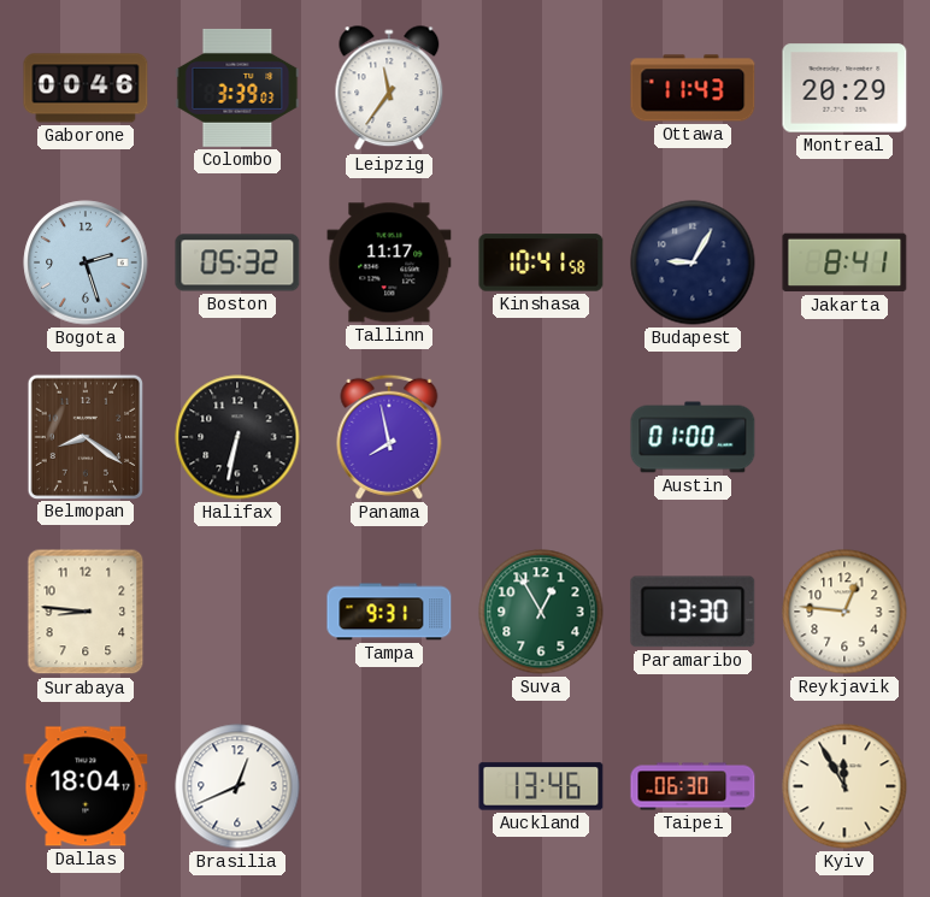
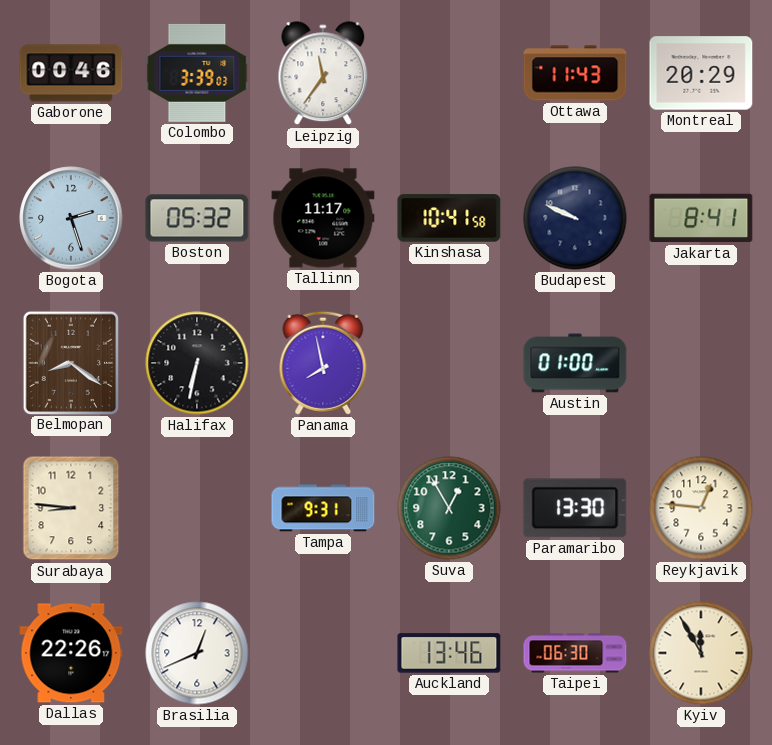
Budapest: 9:05 -> 9:49
Dallas: 18:04 -> 22:26
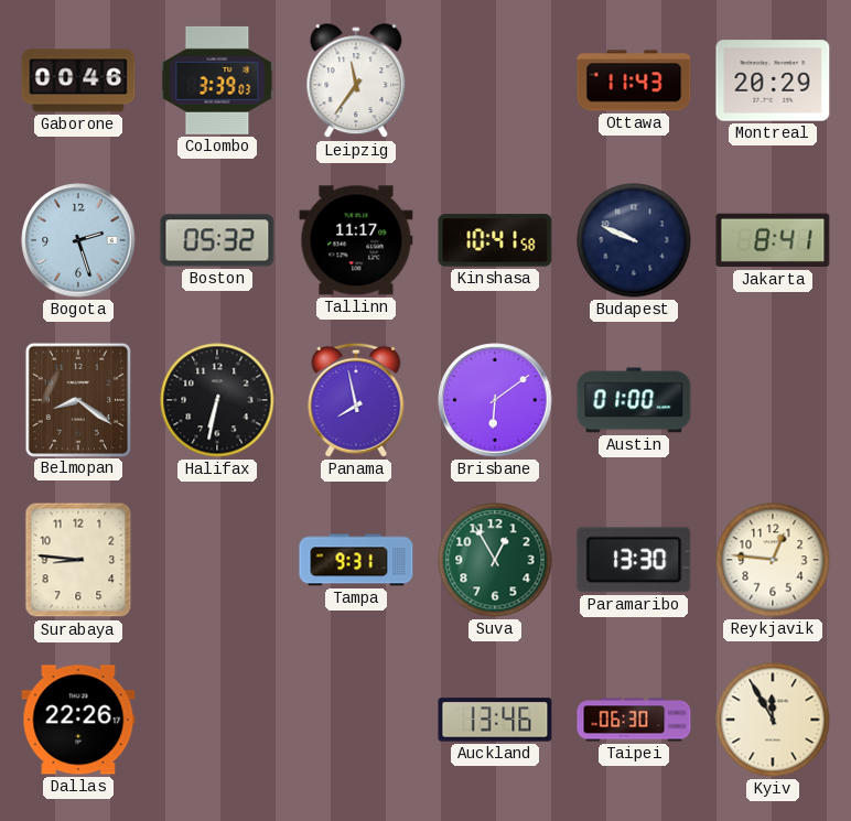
Brisbane: none -> 6:09
Brasilia: 12:41 -> none
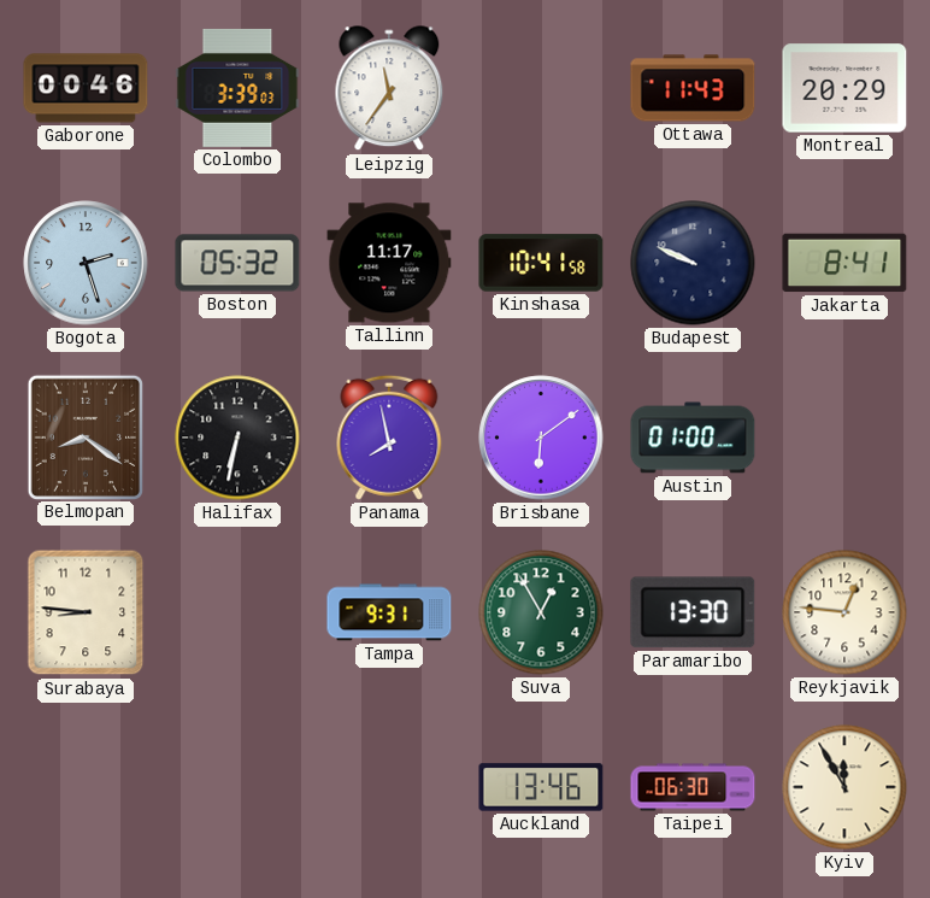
Dallas: 22:26 -> none
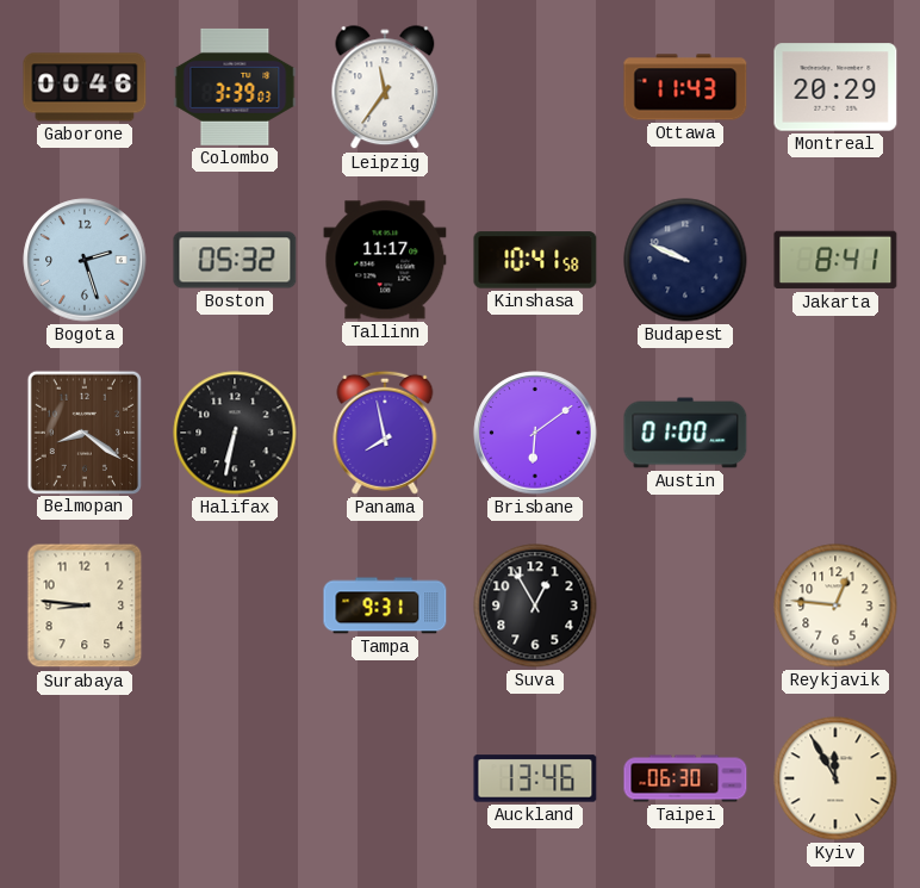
Suva dial: green -> black
Paramaribo: 13:30 -> none
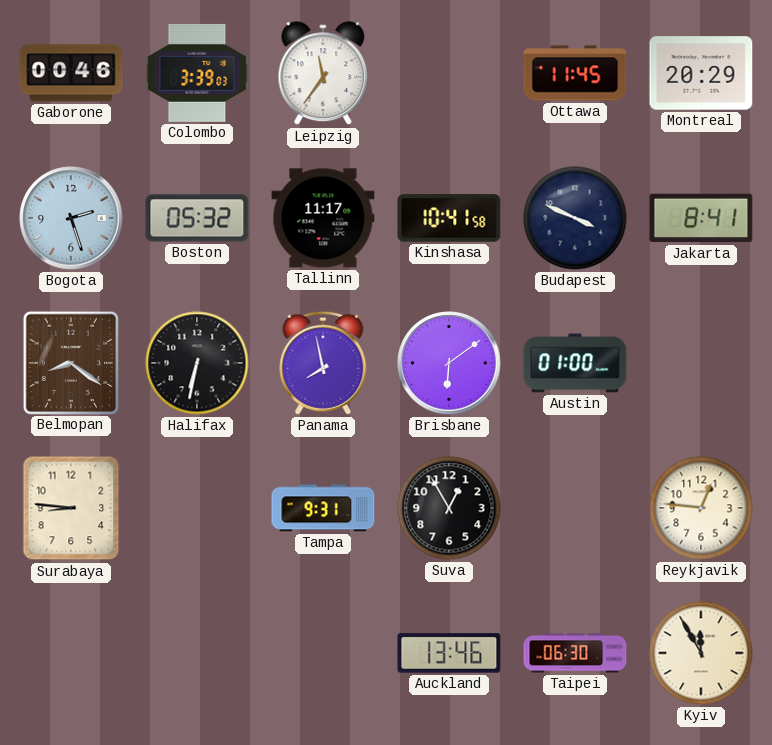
Ottawa: 11:43 -> 11:45
Budapest: 9:49 -> 3:49
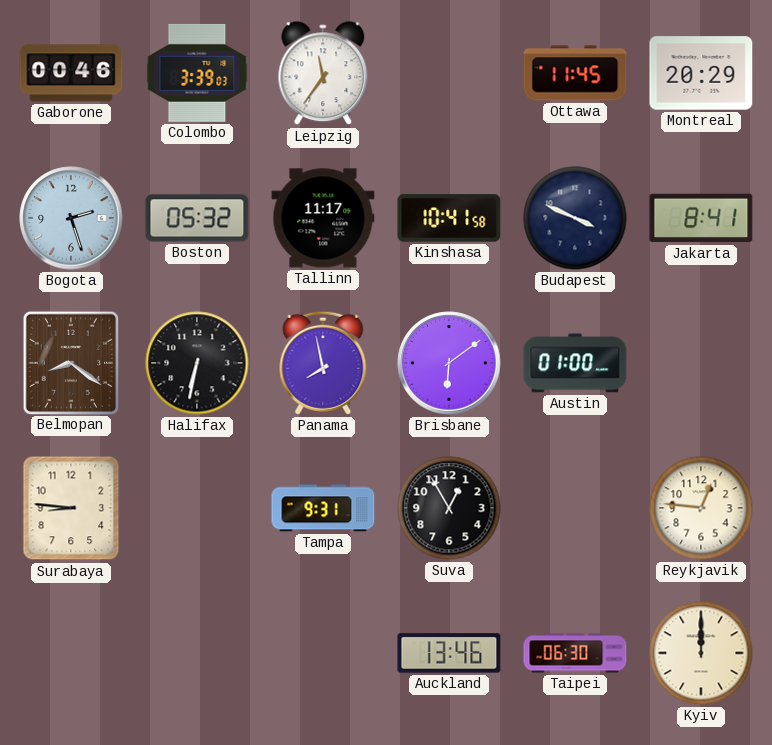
Kyiv: 11:55 -> 12:00
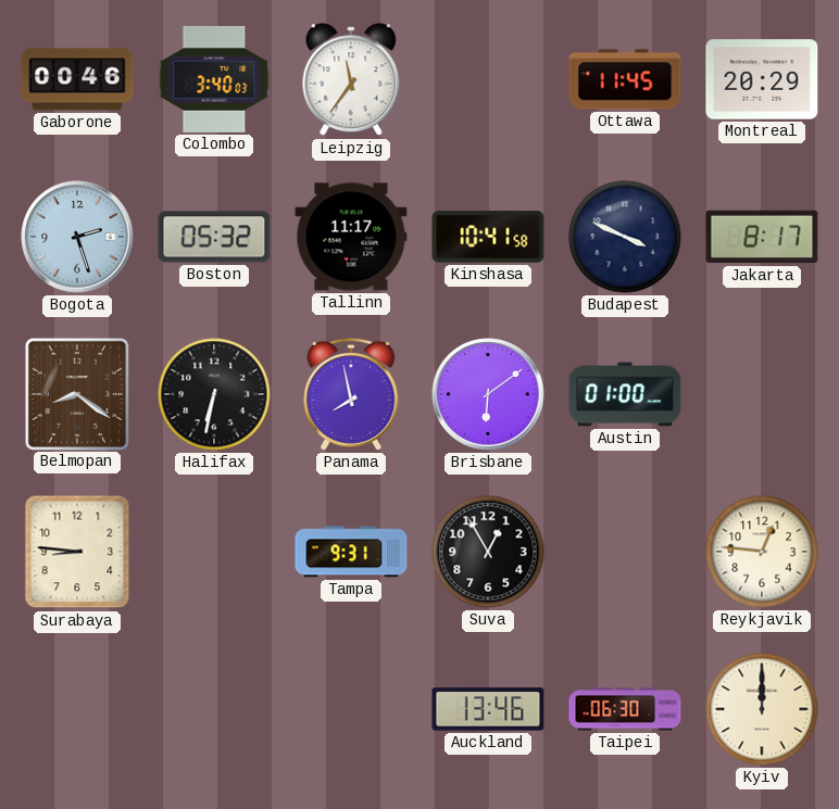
Colombo: 3:39 -> 3:40
Jakarta: 8:41 -> 8:17
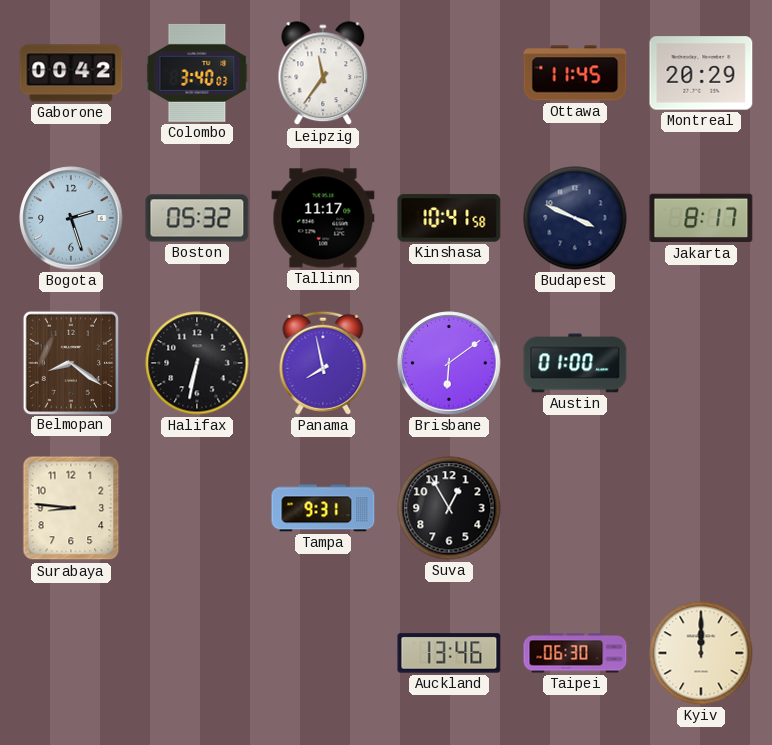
Gaborone: 00:46 -> 00:42
Reykjavik: 12:46 -> none
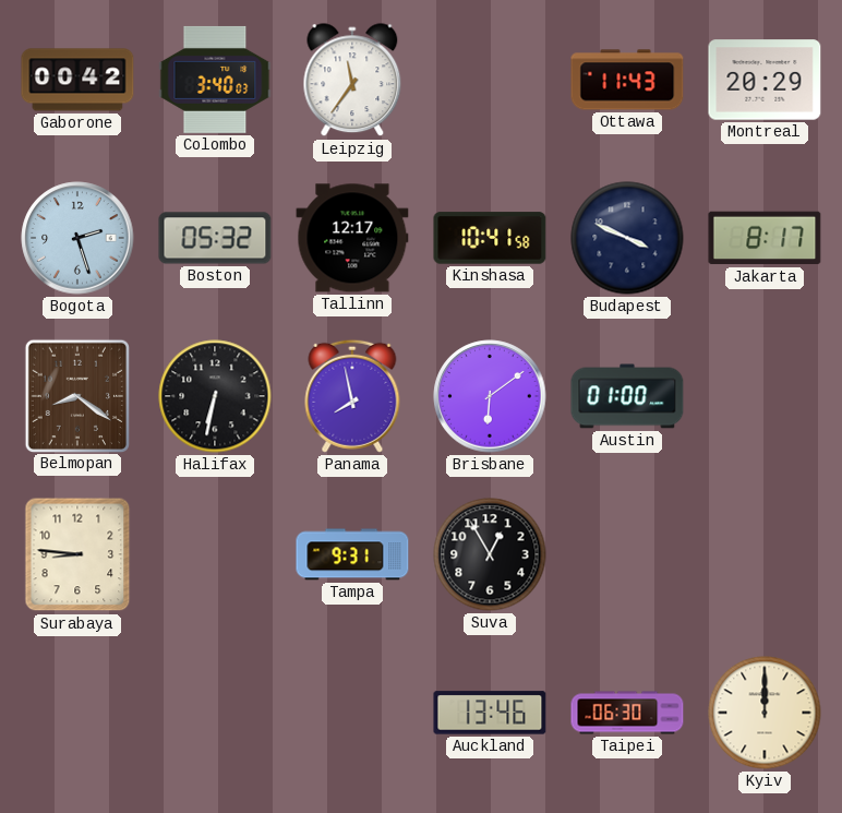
Ottawa: 11:45 -> 11:43
Tallinn: 11:17 -> 12:17
